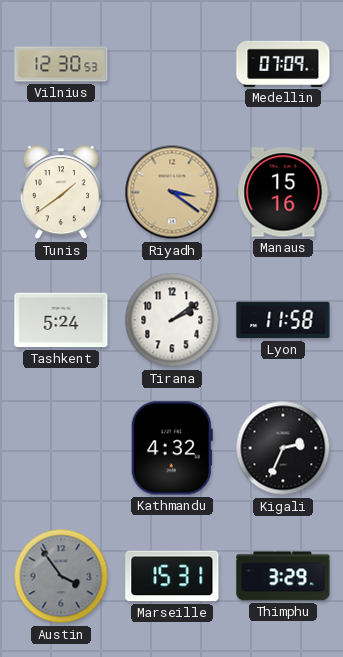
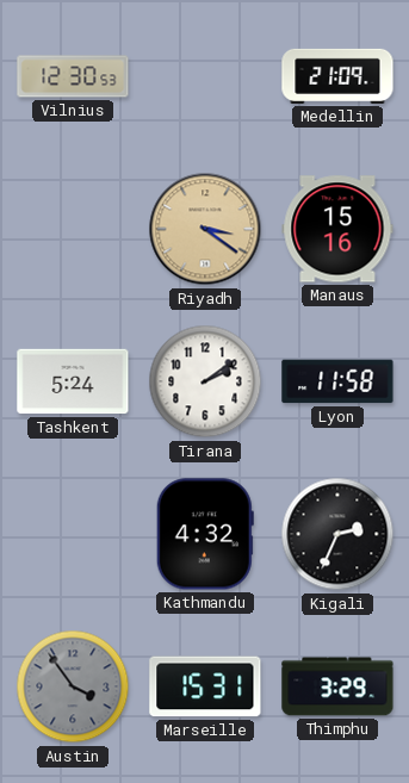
Medellin: 07:09 -> 21:09
Tunis: 1:39 -> none
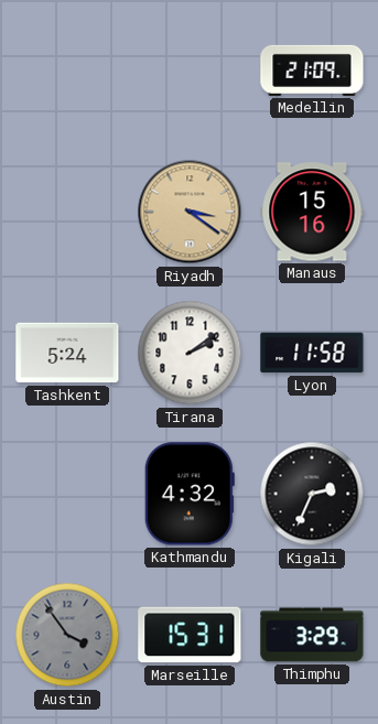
Vilnius: 12:30 -> none
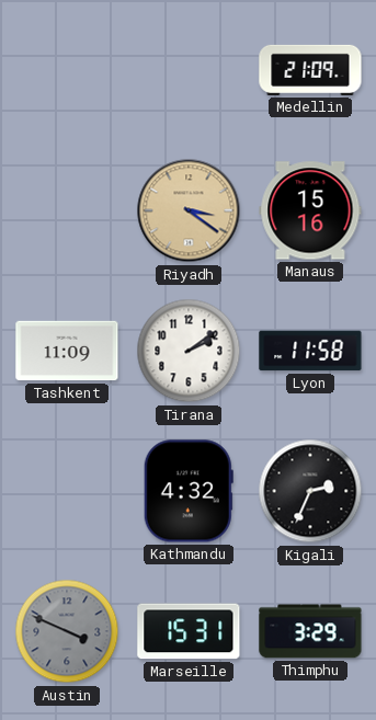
Tashkent: 5:24 -> 11:09
Austin: 3:54 -> 3:49
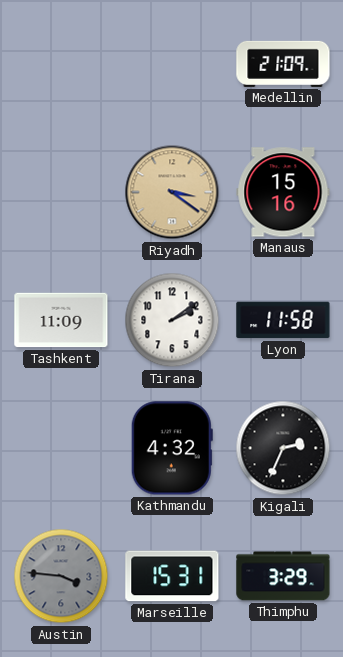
Austin: 3:49 -> 3:46
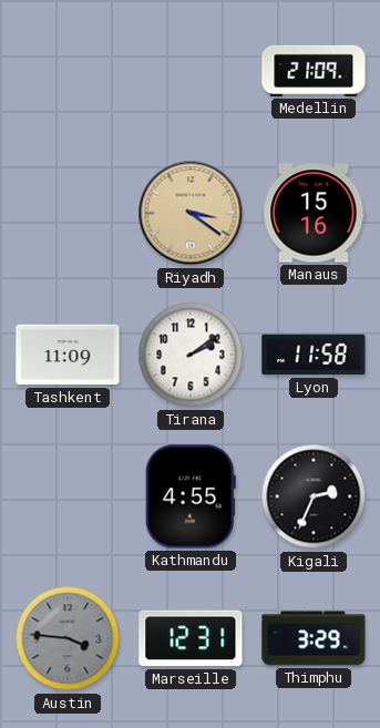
Kathmandu: 4:32 -> 4:55
Marseille: 15:31 -> 12:31
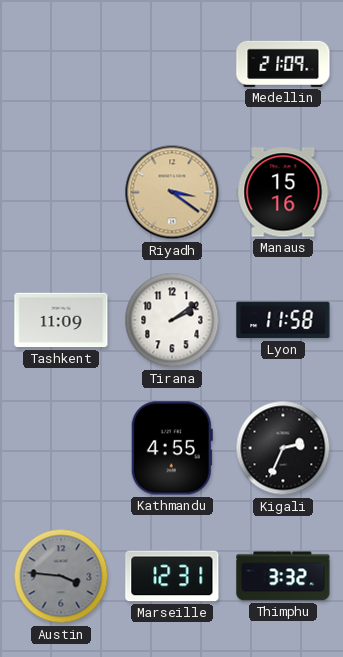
Thimphu: 3:29 -> 3:32
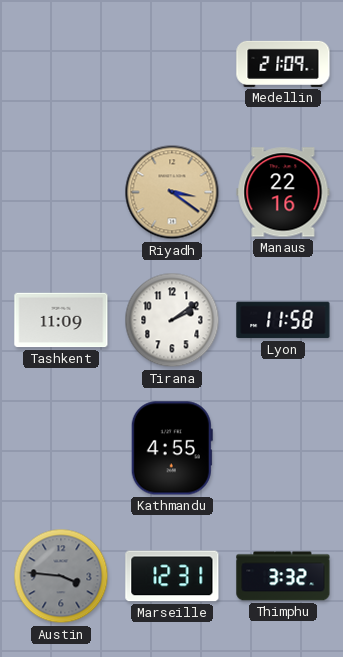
Manaus: 15:16 -> 22:16
Kigali: 2:34 -> none
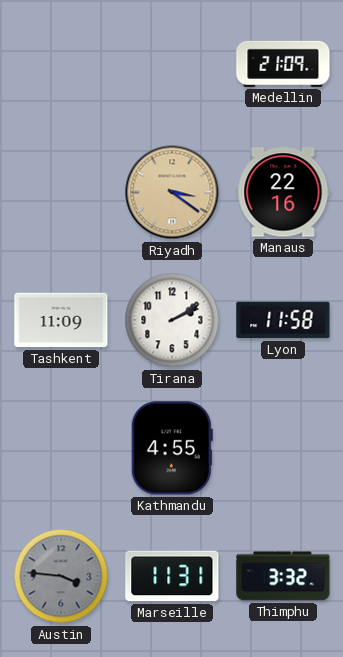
Tirana: 2:09 -> 2:10
Marseille: 12:31 -> 11:31
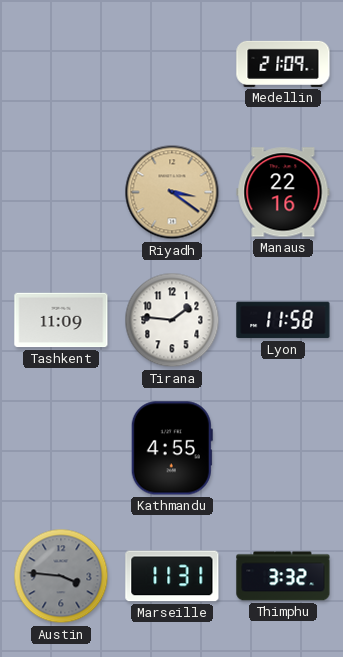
Tirana: 2:10 -> 1:46
